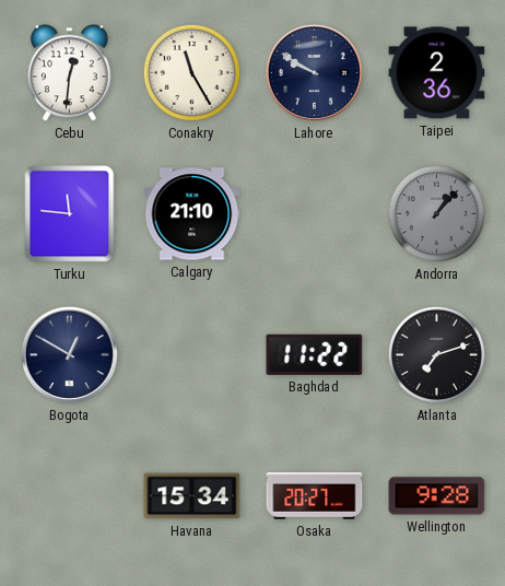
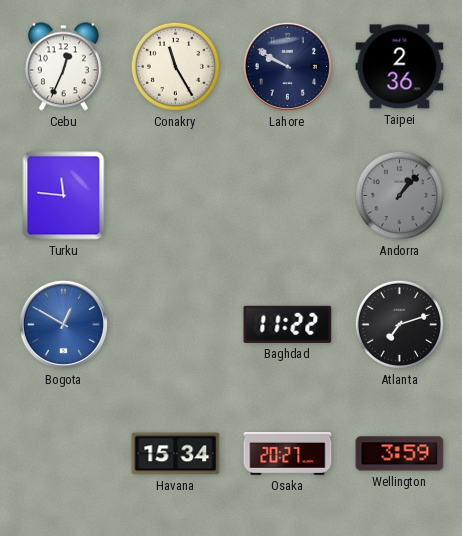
Cebu: 12:31 -> 12:34
Calgary: 21:10 -> none
Bogota dial: navy -> blue
Wellington: 9:28 -> 3:59
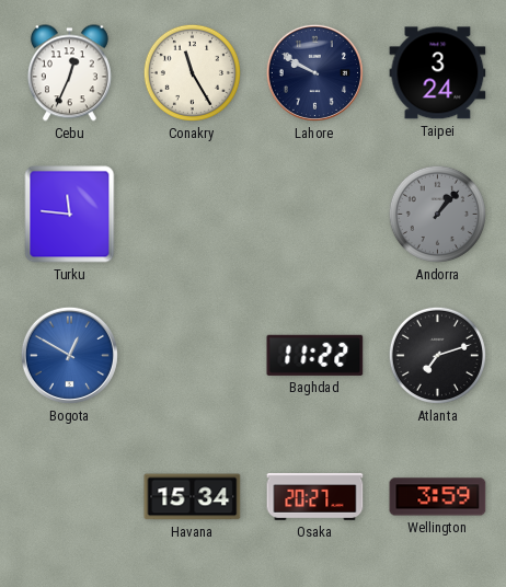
Taipei: 2:36 -> 3:24
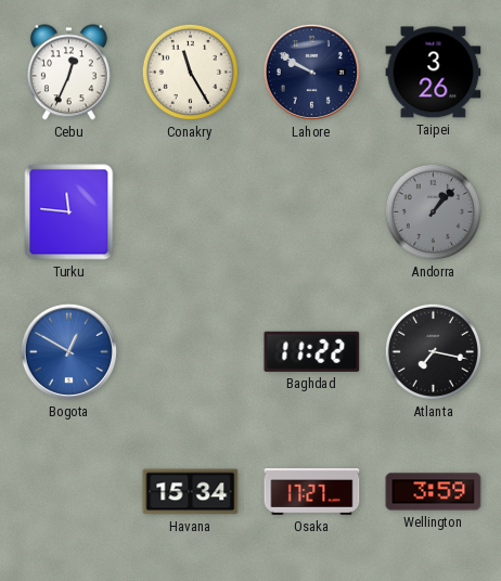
Taipei: 3:24 -> 3:26
Atlanta: 7:12 -> 7:17
Osaka: 20:27 -> 17:27
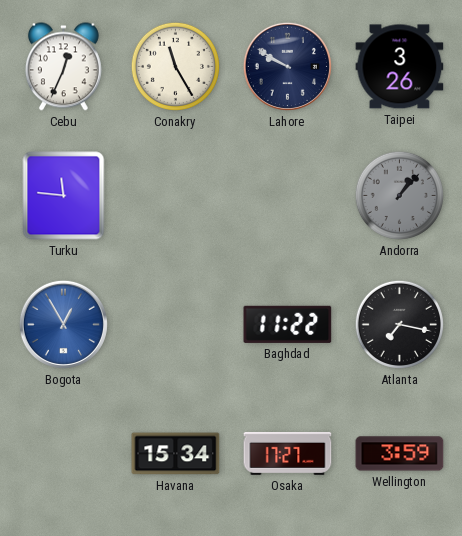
Bogota: 12:50 -> 12:55
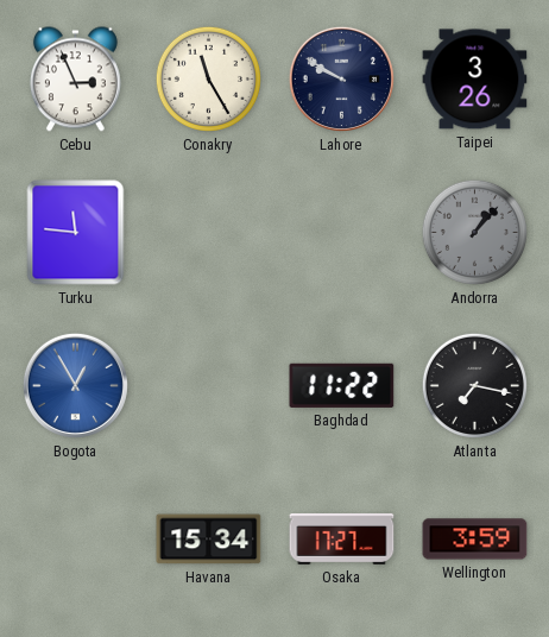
Cebu: 12:34 -> 2:56
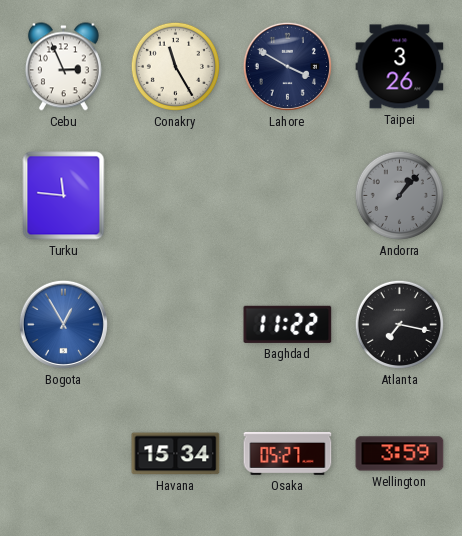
Lahore: 9:50 -> 3:50
Osaka: 17:27 -> 05:27
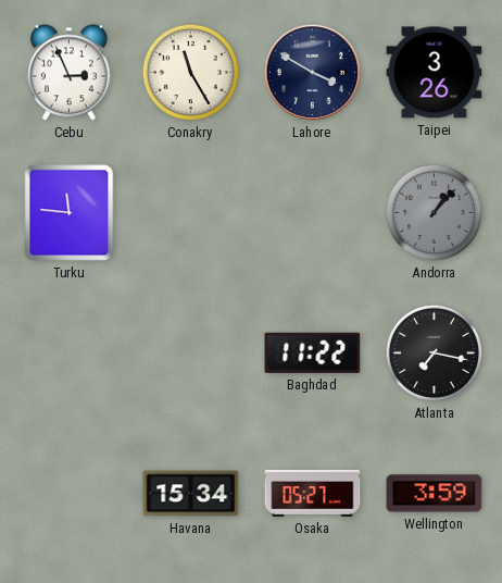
Bogota: 12:55 -> none
